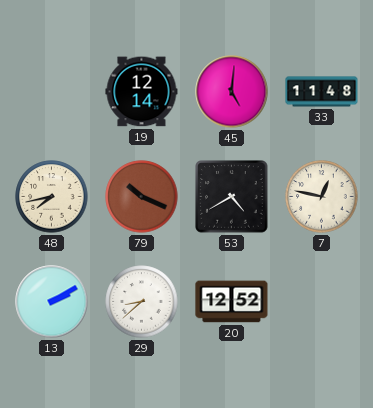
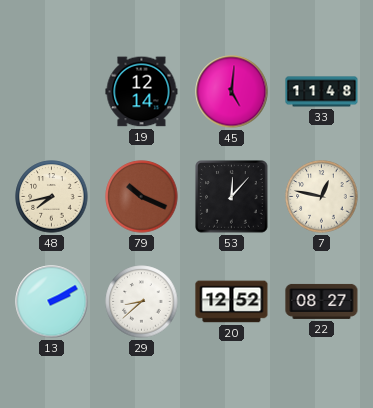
53: 4:40 -> 12:07
22: none -> 08:27
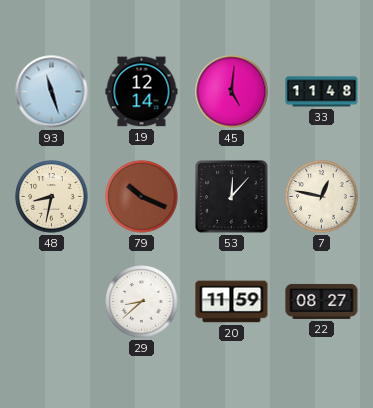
93: none -> 11:27
48: 7:43 -> 8:32
13: 2:10 -> none
20: 12:52 -> 11:59
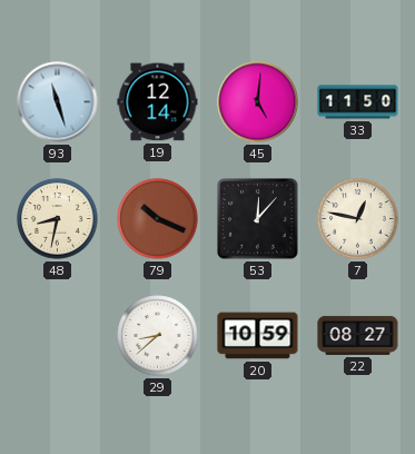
33: 11:48 -> 11:50
20: 11:59 -> 10:59
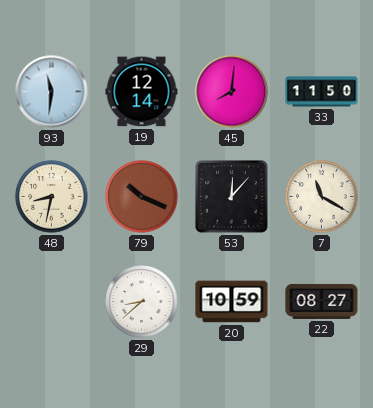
93: 11:27 -> 11:31
45: 5:01 -> 8:01
7: 12:47 -> 11:20
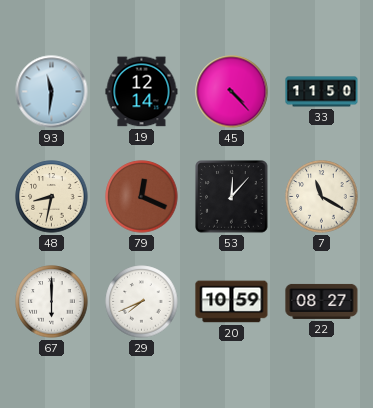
45: 8:01 -> 4:23
79: 10:19 -> 12:19
67: none -> 6:00
29: 8:38 -> 7:41
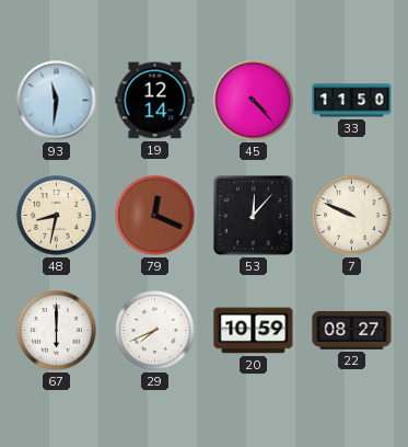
7: 11:20 -> 9:49
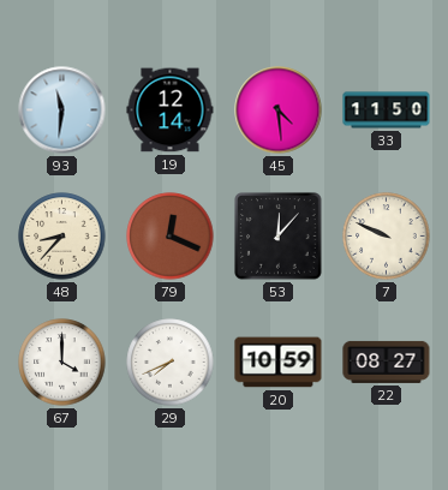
45: 4:23 -> 4:29
48: 8:32 -> 8:37
67: 6:00 -> 4:00
